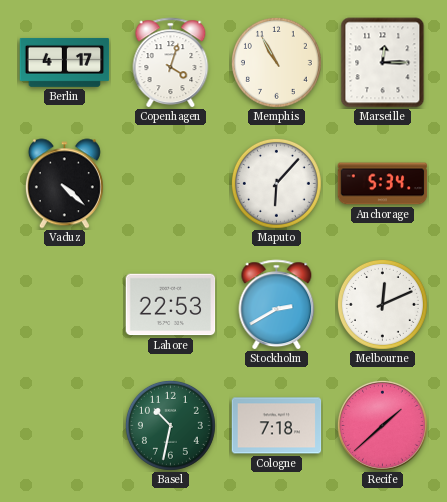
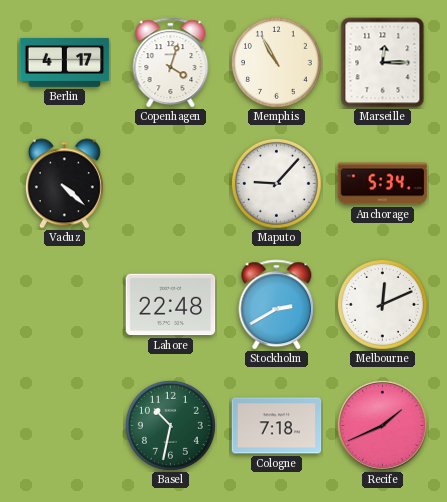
Maputo: 6:07 -> 9:07
Lahore: 22:53 -> 22:48
Recife: 1:38 -> 1:41
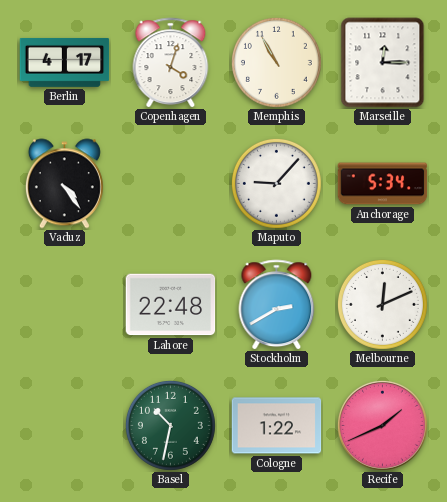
Vaduz: 4:22 -> 4:24
Cologne: 7:18 -> 1:22
